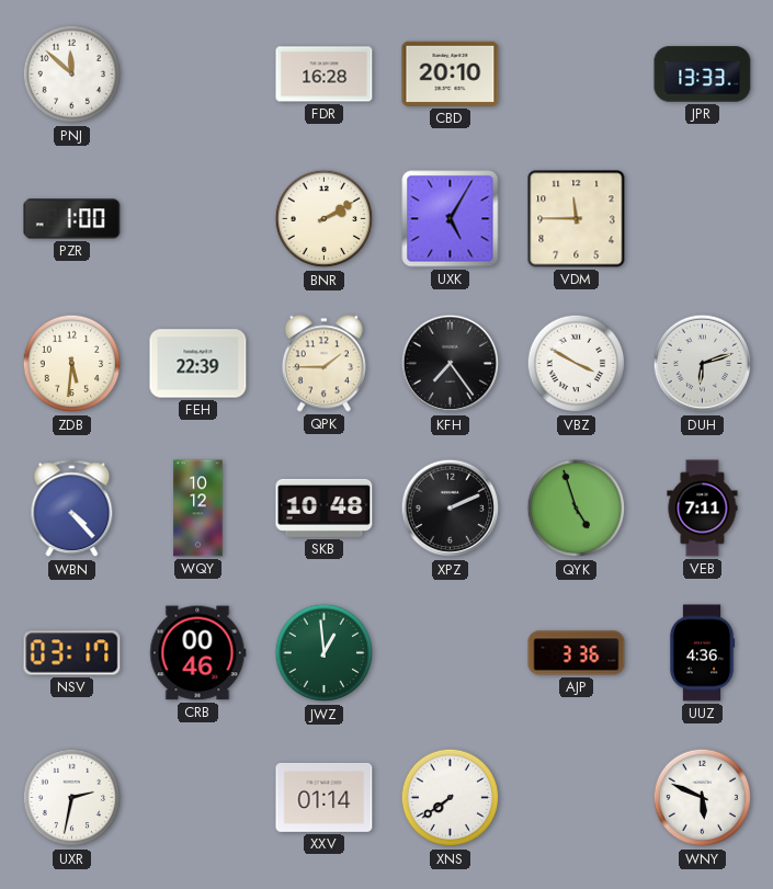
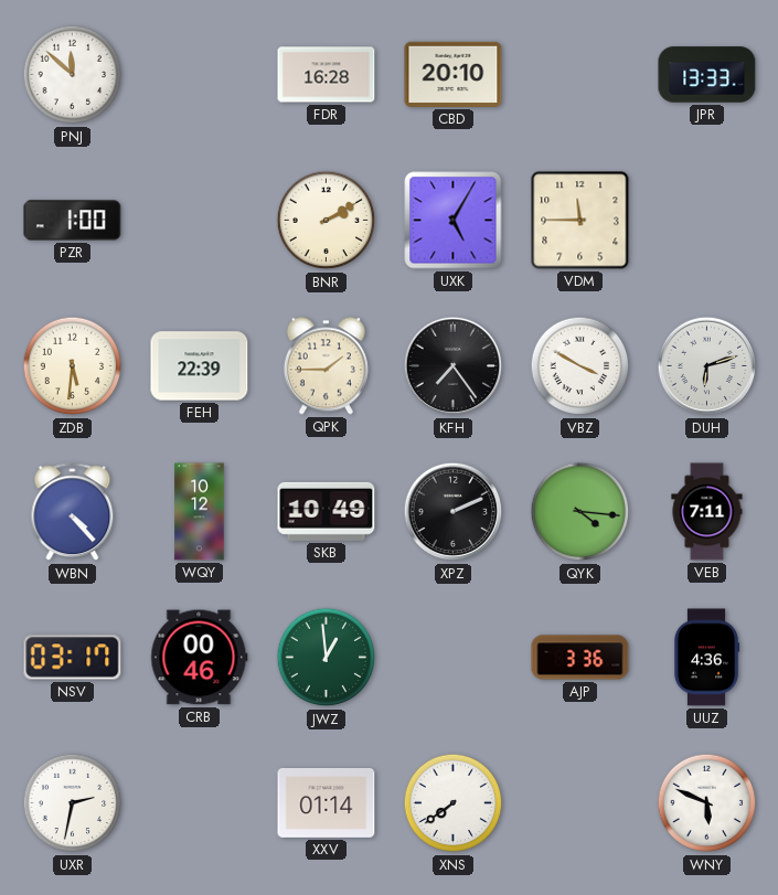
SKB: 10:48 -> 10:49
QYK: 4:57 -> 4:16
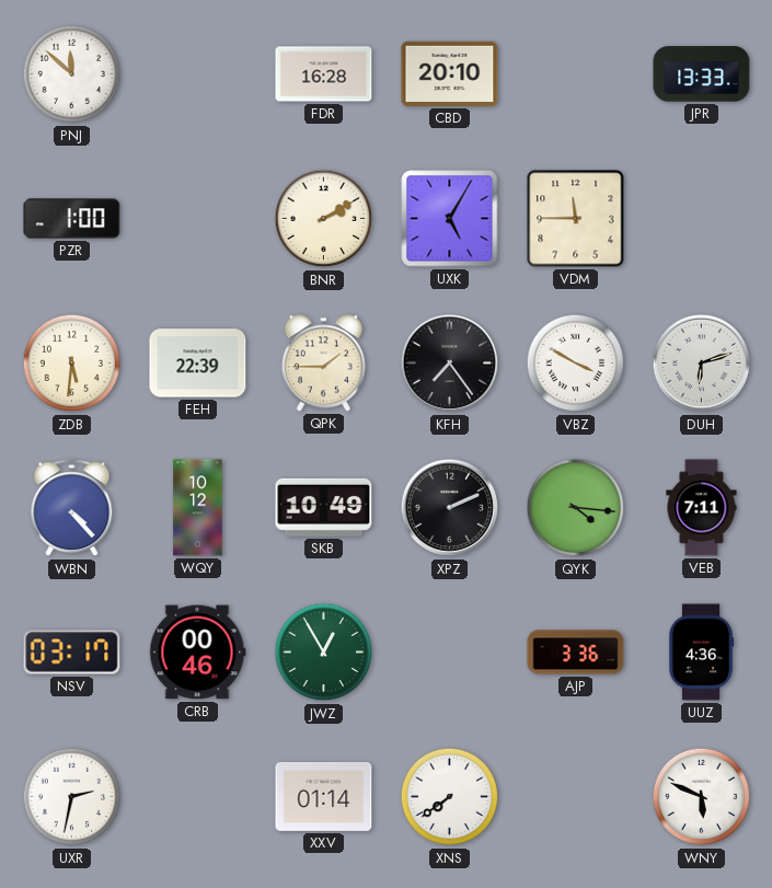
JWZ: 12:59 -> 12:55
